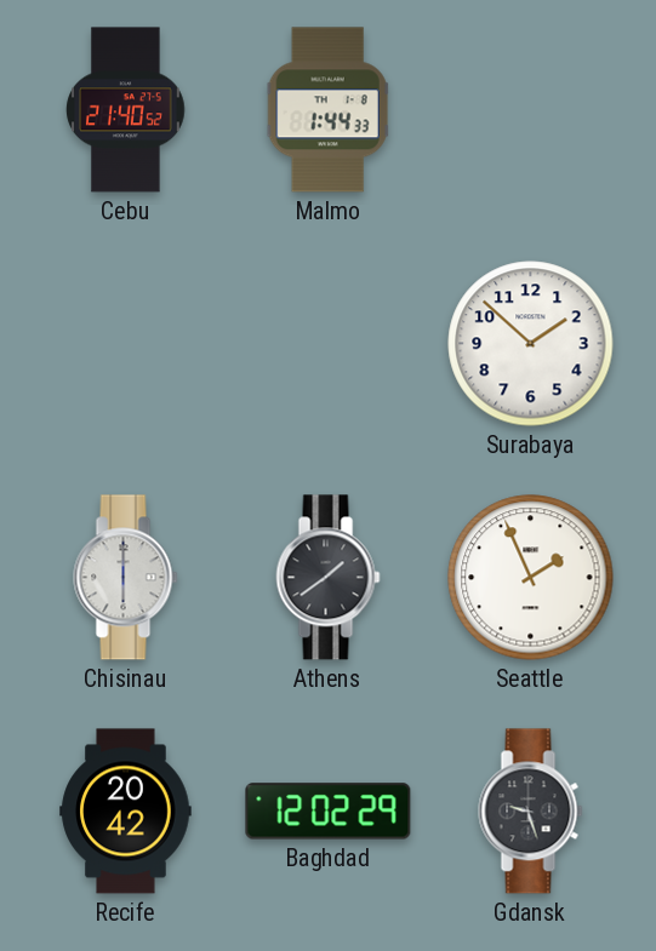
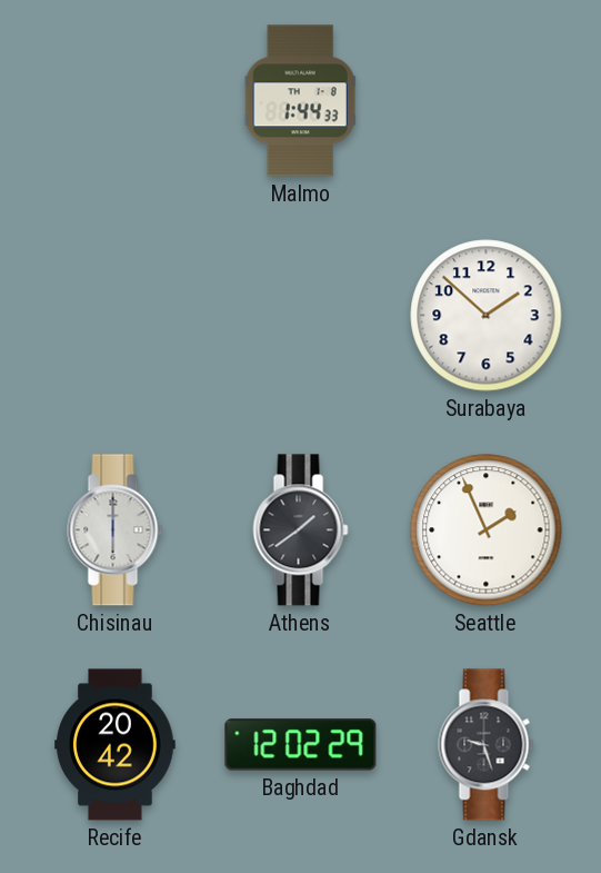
Cebu: 21:40 -> none
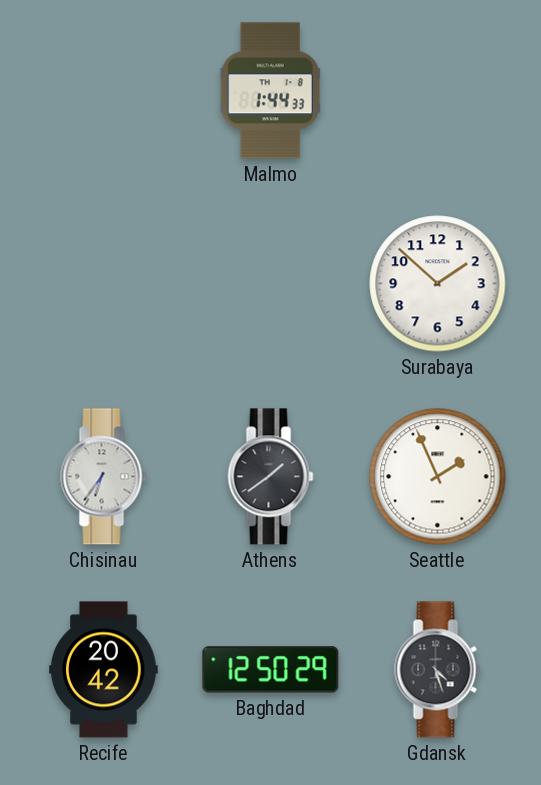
Chisinau: 6:00 -> 6:36
Baghdad: 12:02 -> 12:50
Gdansk: 9:27 -> 4:27
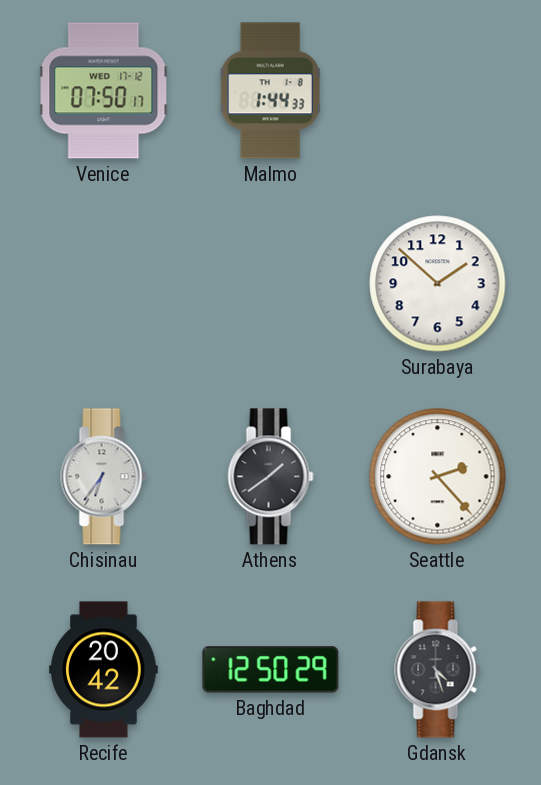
Venice: none -> 07:50
Seattle: 1:56 -> 2:23
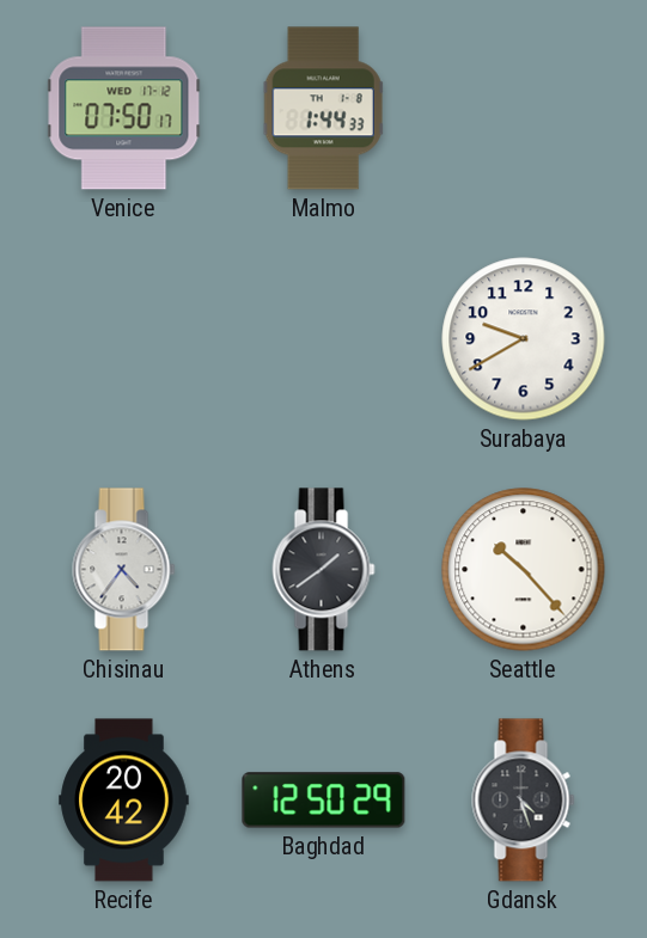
Surabaya: 1:52 -> 9:40
Chisinau: 6:36 -> 4:36
Seattle: 2:23 -> 10:23
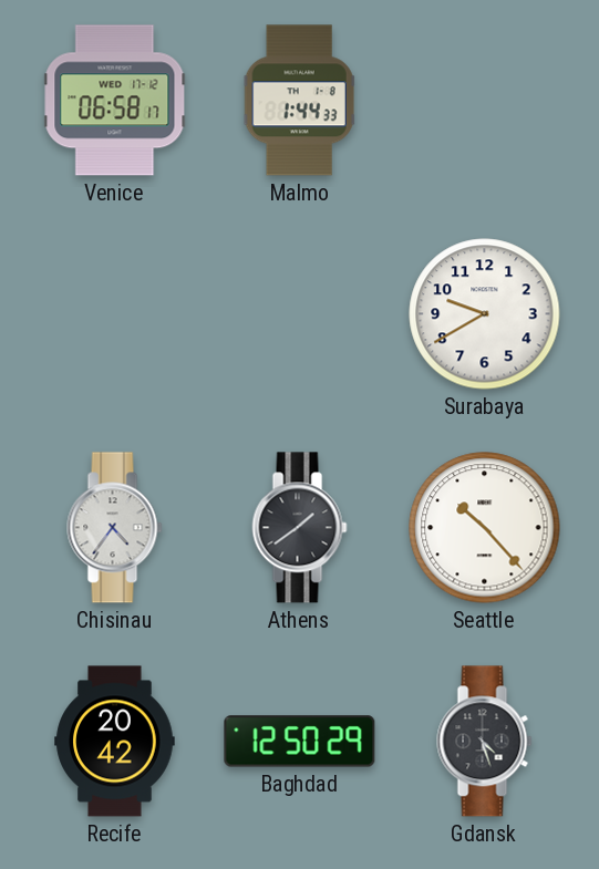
Venice: 07:50 -> 06:58
